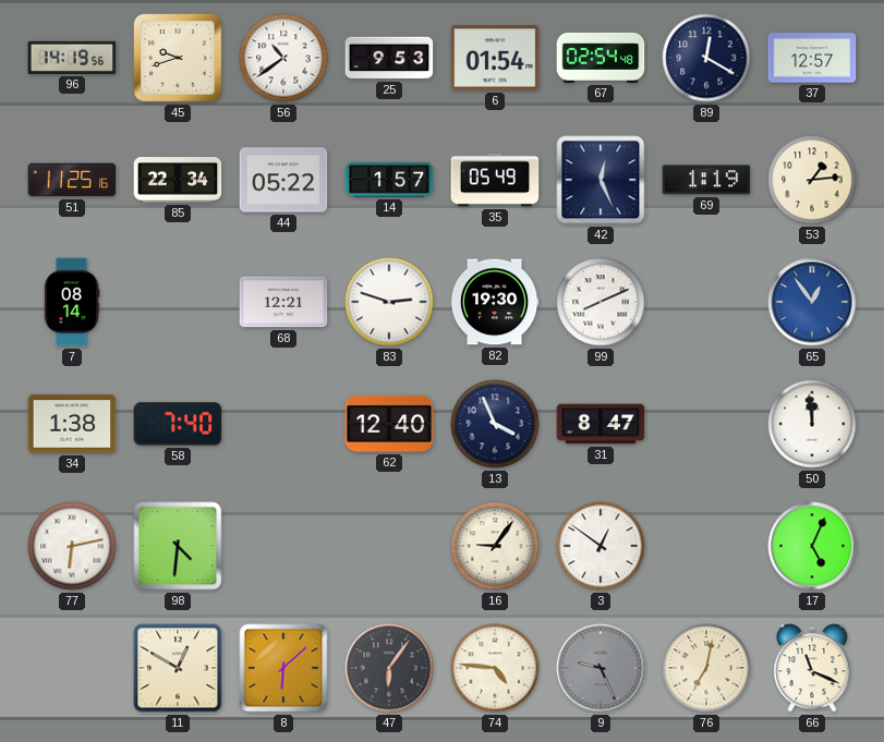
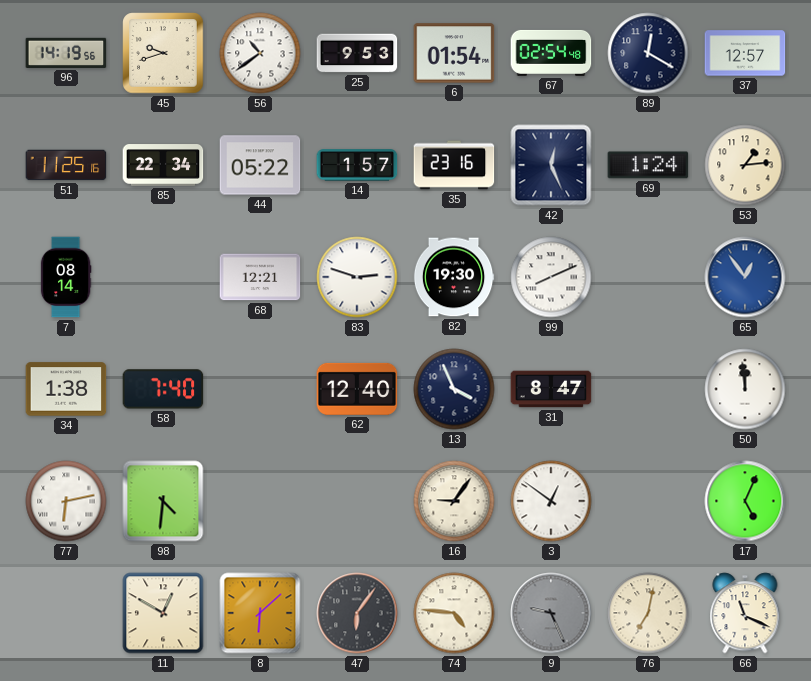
35: 05:49 -> 23:16
69: 1:19 -> 1:24
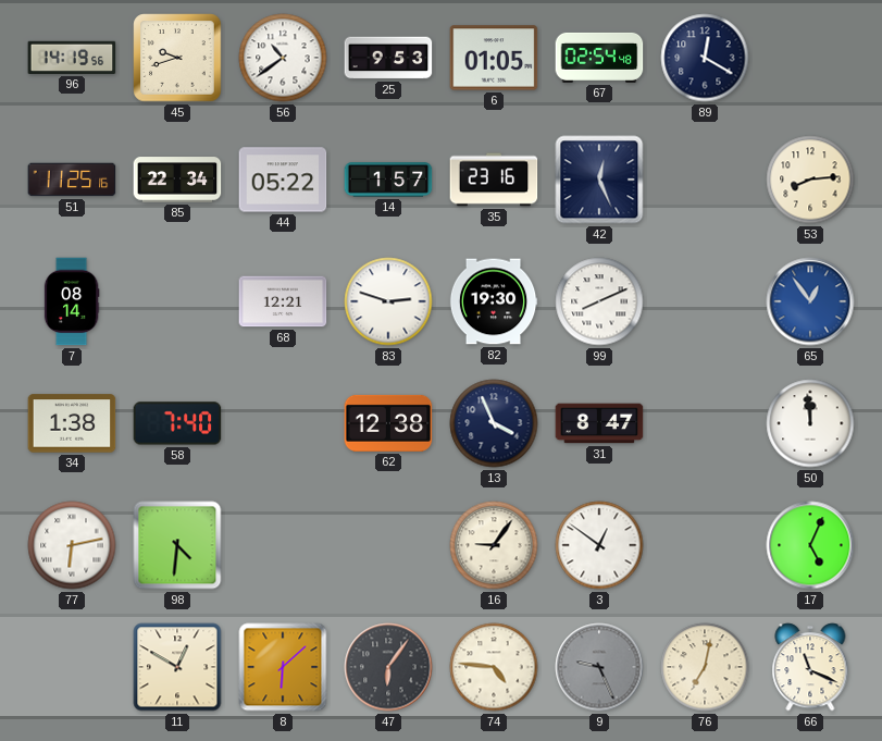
6: 01:54 -> 01:05
37: 12:57 -> none
69: 1:24 -> none
53: 1:14 -> 8:14
62: 12:40 -> 12:38
